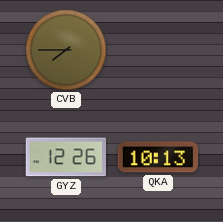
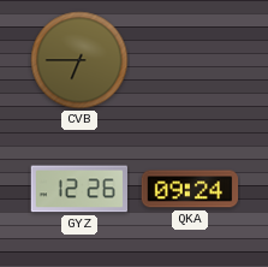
CVB: 7:45 -> 6:45
QKA: 10:13 -> 09:24
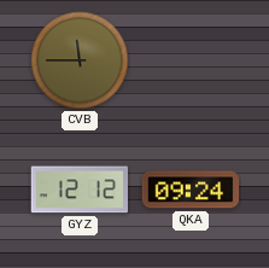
CVB: 6:45 -> 11:45
GYZ: 12:26 -> 12:12
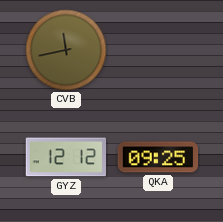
CVB: 11:45 -> 11:43
QKA: 09:24 -> 09:25
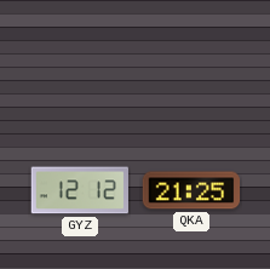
CVB: 11:43 -> none
QKA: 09:25 -> 21:25
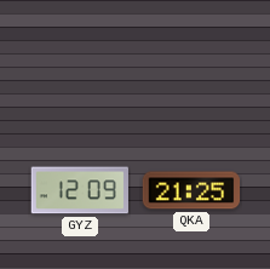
GYZ: 12:12 -> 12:09
